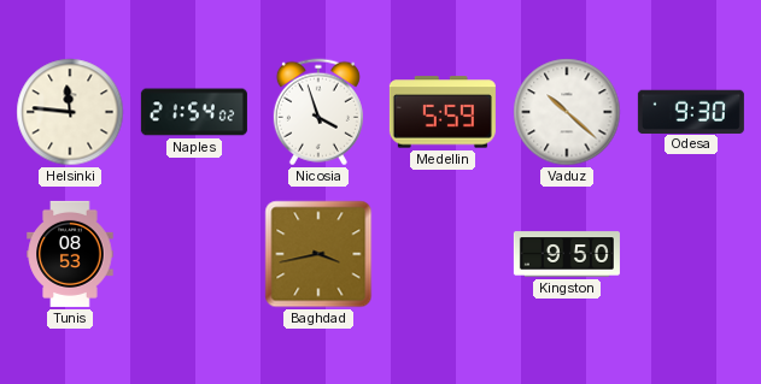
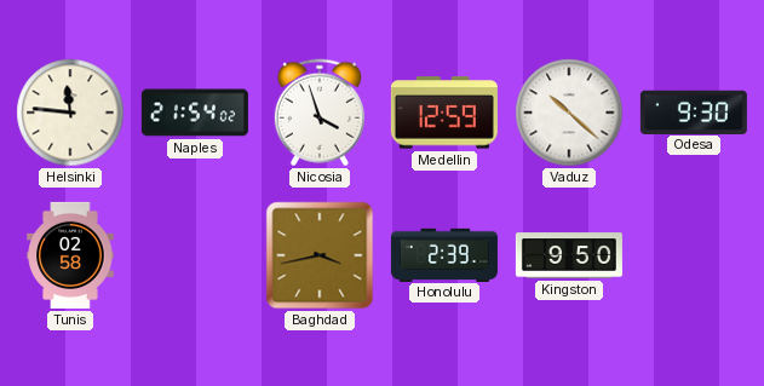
Medellin: 5:59 -> 12:59
Tunis: 08:53 -> 02:58
Honolulu: none -> 2:39
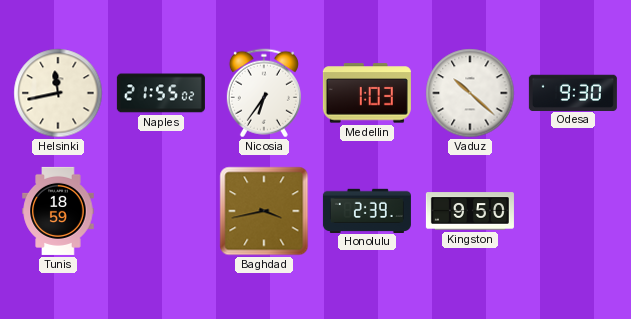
Helsinki: 11:46 -> 11:43
Naples: 21:54 -> 21:55
Nicosia: 3:57 -> 6:36
Medellin: 12:59 -> 1:03
Tunis: 02:58 -> 18:59
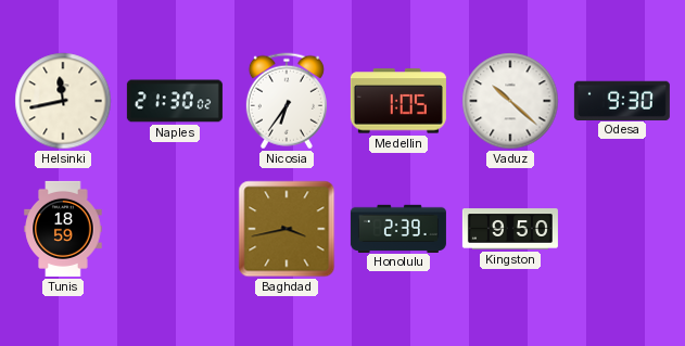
Naples: 21:55 -> 21:30
Medellin: 1:03 -> 1:05
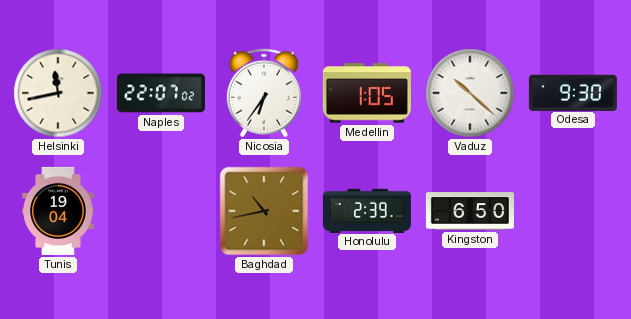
Naples: 21:30 -> 22:07
Tunis: 18:59 -> 19:04
Baghdad: 3:43 -> 10:43
Kingston: 9:50 -> 6:50
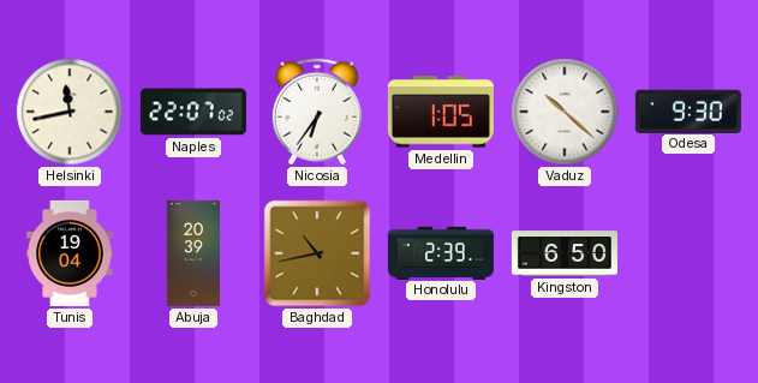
Abuja: none -> 20:39
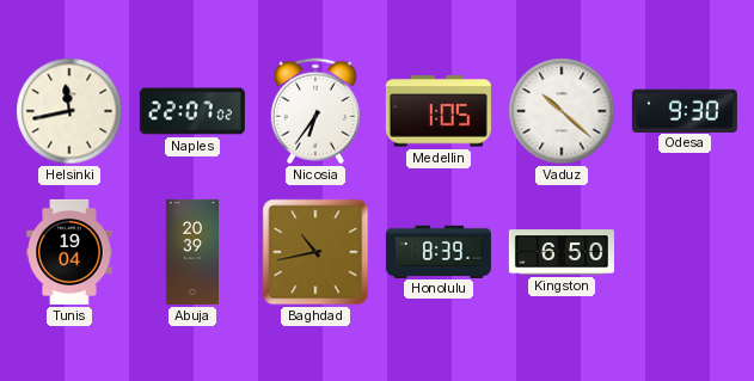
Honolulu: 2:39 -> 8:39
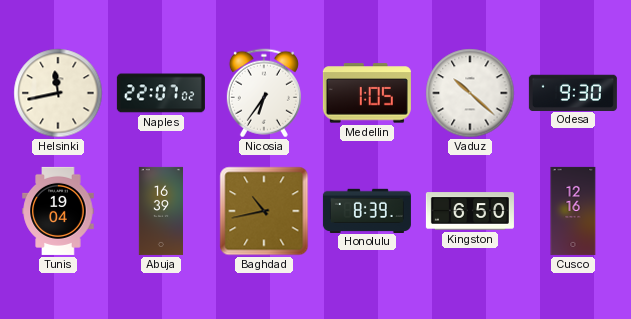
Abuja: 20:39 -> 16:39
Cusco: none -> 12:16
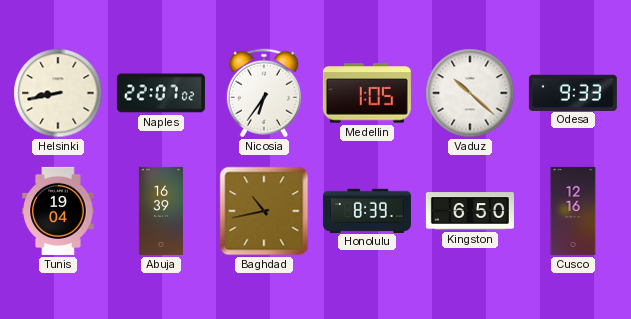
Helsinki: 11:43 -> 8:43
Odesa: 9:30 -> 9:33
